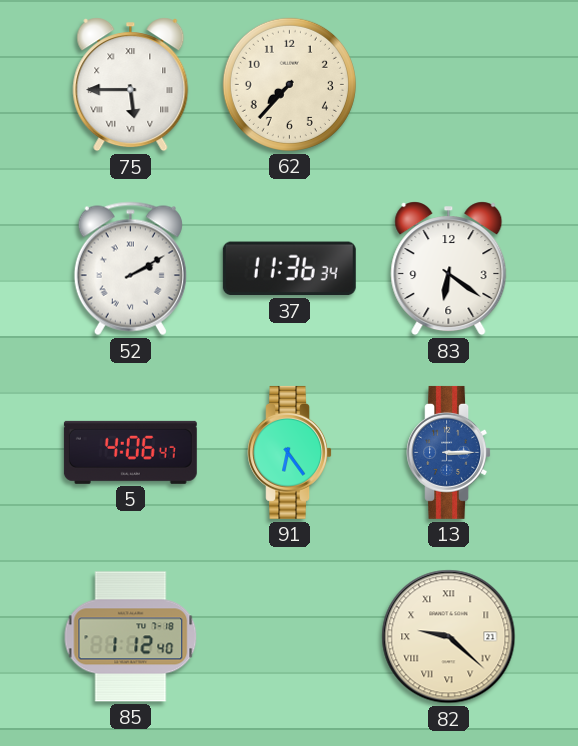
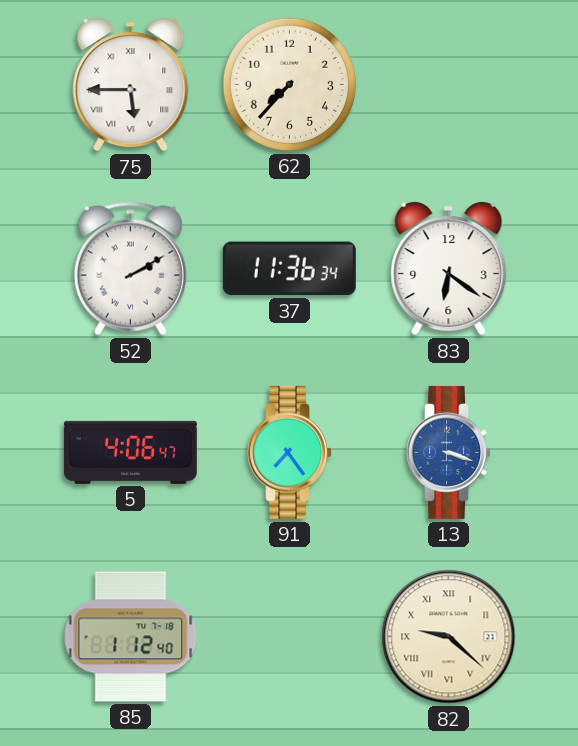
91: 6:24 -> 7:24
13: 3:15 -> 3:18
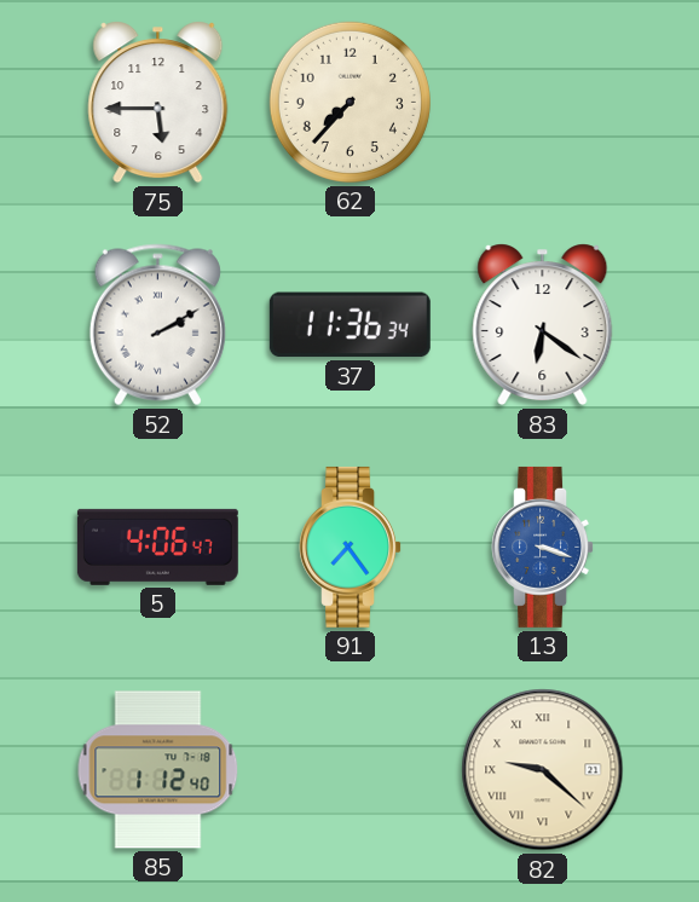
75 numerals: Roman -> Arabic
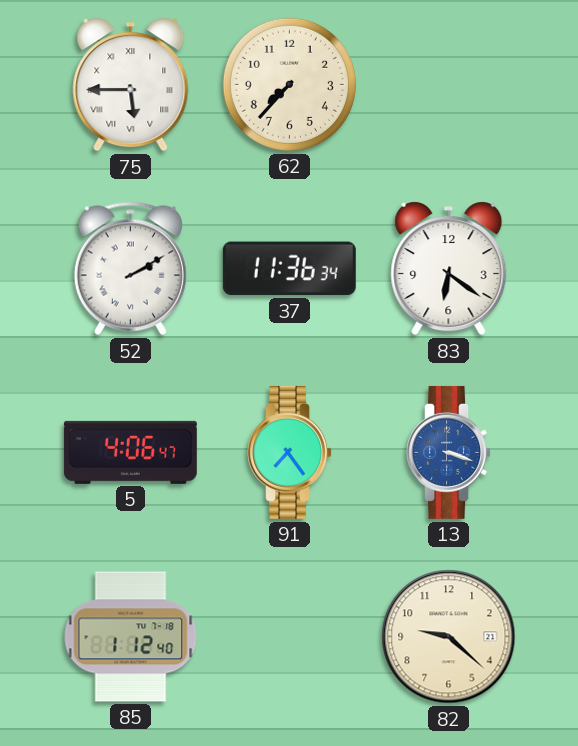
75 numerals: Arabic -> Roman
82 numerals: Roman -> Arabic
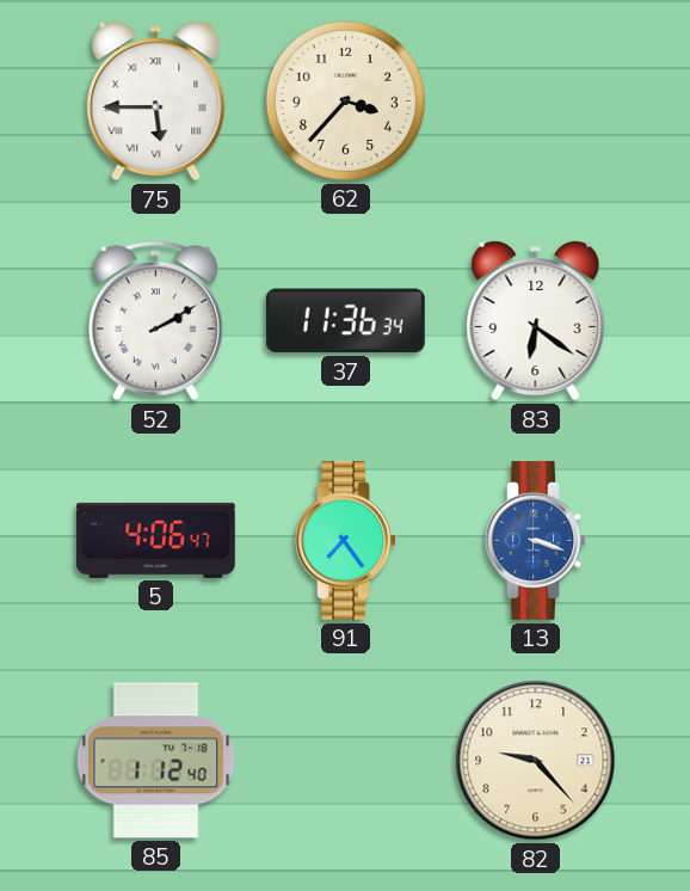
62: 7:37 -> 3:37
82: 9:22 -> 9:23
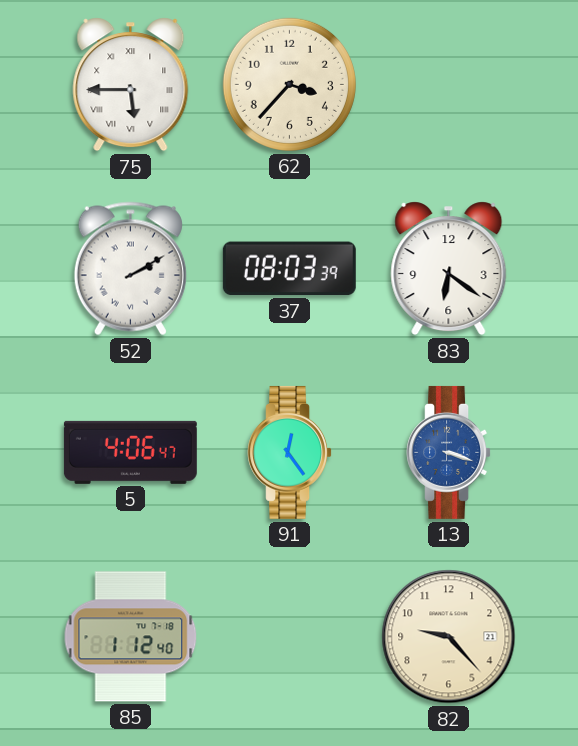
37: 11:36 -> 08:03
91: 7:24 -> 12:24
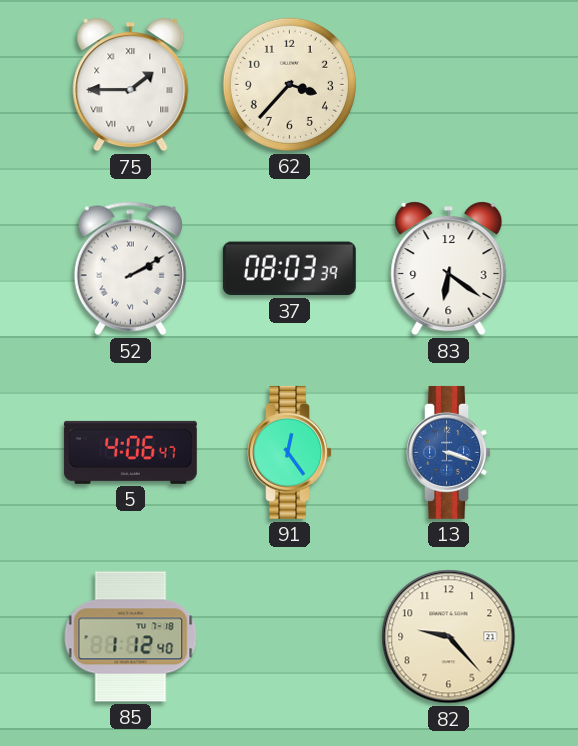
75: 5:45 -> 1:45
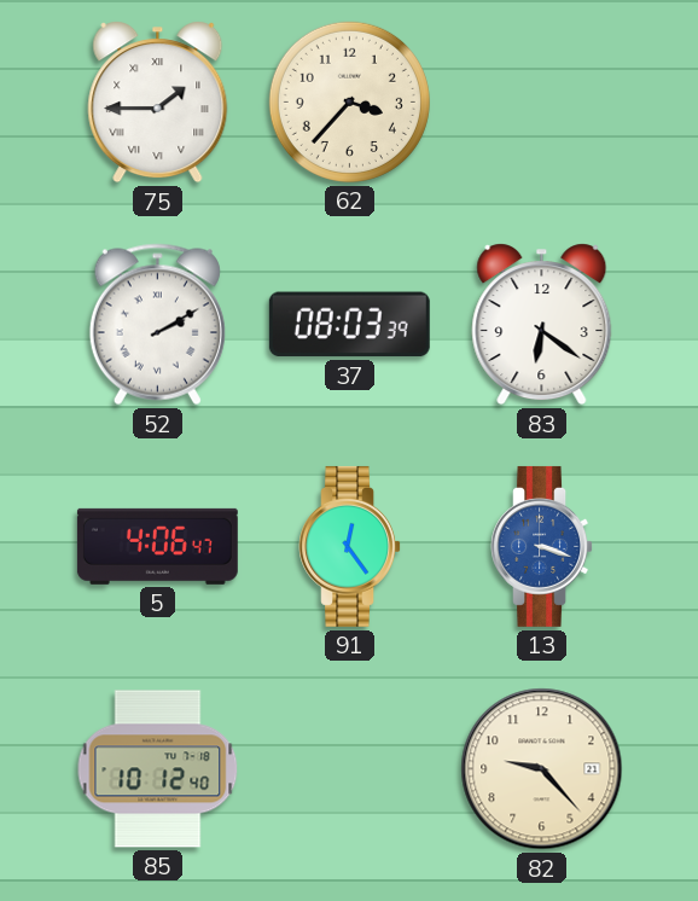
85: 1:12 -> 10:12
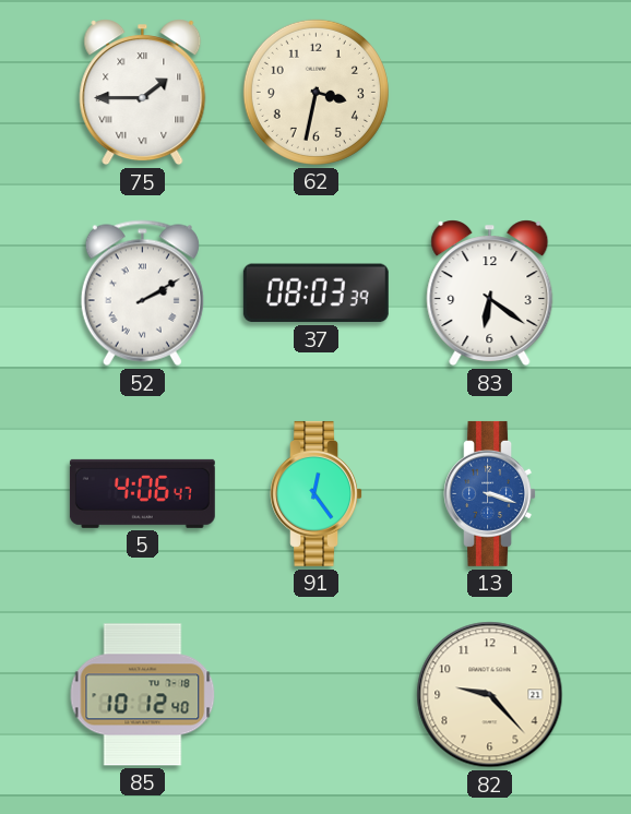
62: 3:37 -> 3:32
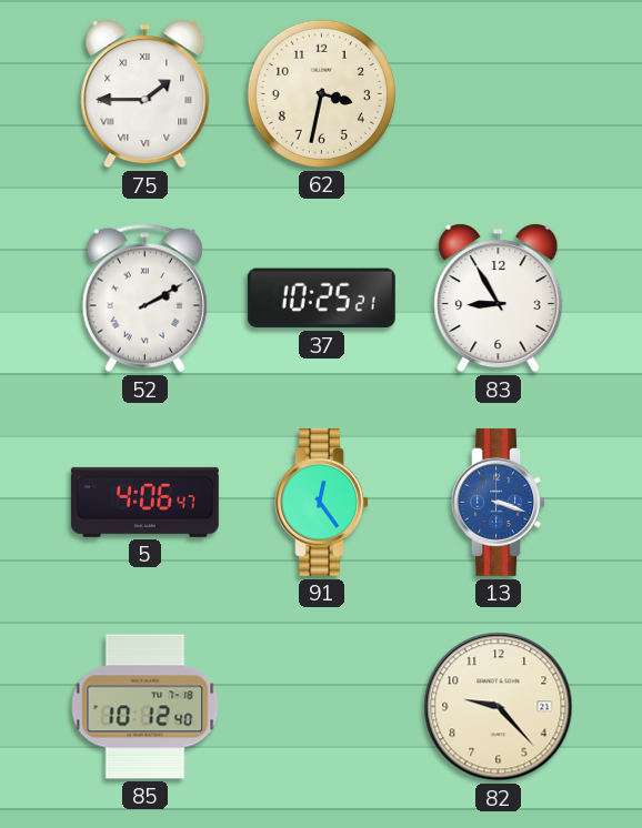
37: 08:03 -> 10:25
83: 6:21 -> 8:55
